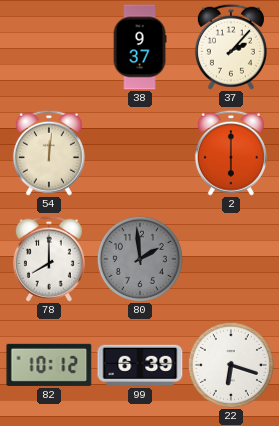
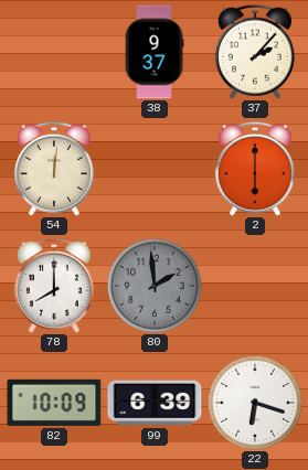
82: 10:12 -> 10:09
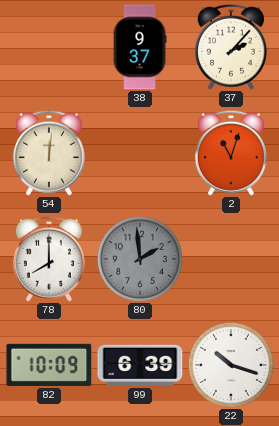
2: 6:00 -> 11:03
22: 6:18 -> 10:18
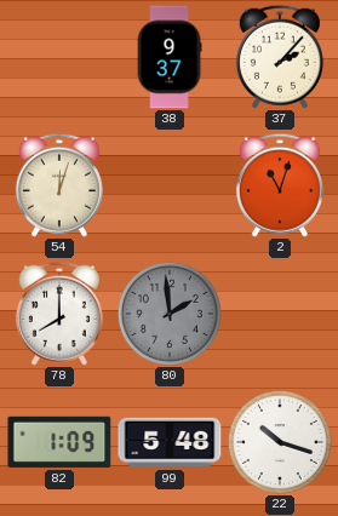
54: 12:01 -> 12:03
82: 10:09 -> 1:09
99: 6:39 -> 5:48
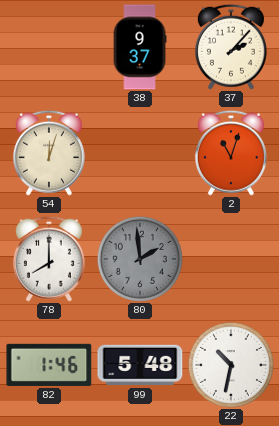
82: 1:09 -> 1:46
22: 10:18 -> 10:32
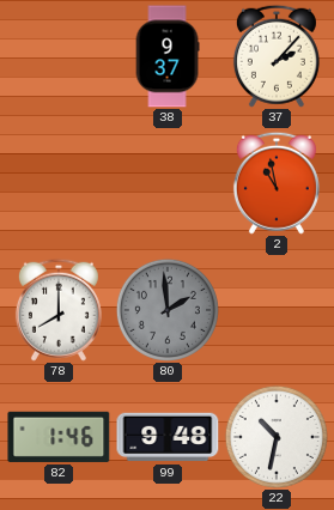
54: 12:03 -> none
2: 11:03 -> 10:58
99: 5:48 -> 9:48
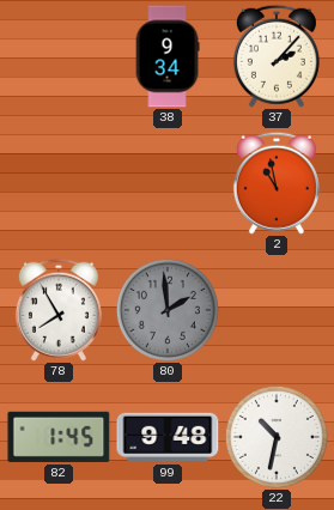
38: 9:37 -> 9:34
78: 8:00 -> 7:55
82: 1:46 -> 1:45
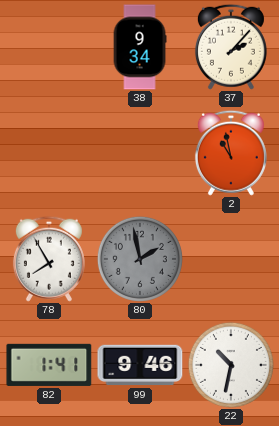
80: 1:59 -> 1:58
82: 1:45 -> 1:41
99: 9:48 -> 9:46
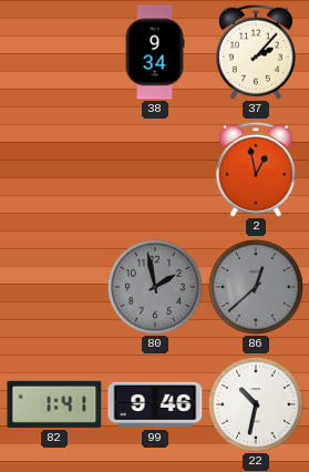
2: 10:58 -> 12:58
78: 7:55 -> none
86: none -> 12:38
